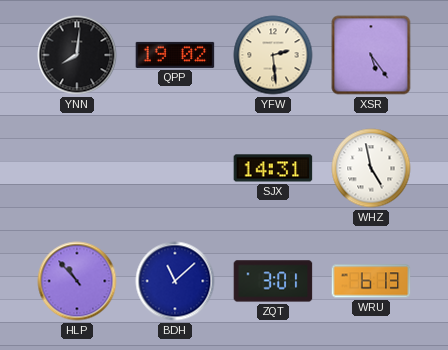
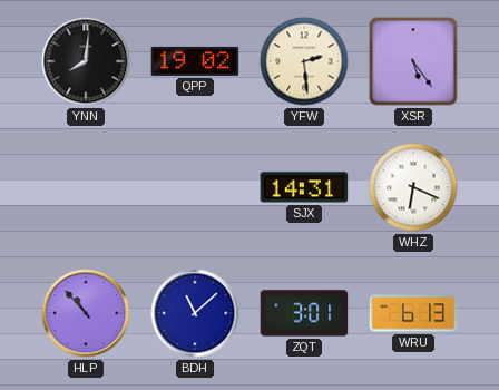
WHZ: 4:58 -> 6:19
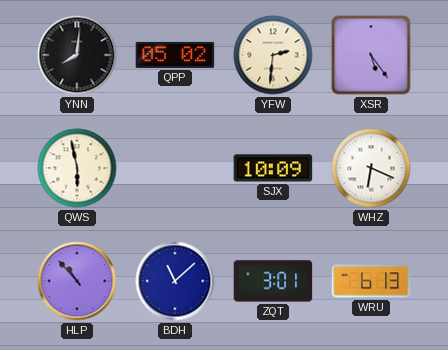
QPP: 19:02 -> 05:02
YFW: 2:29 -> 2:31
QWS: none -> 5:58
SJX: 14:31 -> 10:09
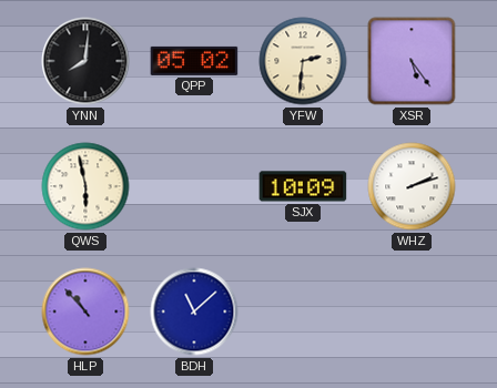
WHZ: 6:19 -> 2:12
ZQT: 3:01 -> none
WRU: 6:13 -> none
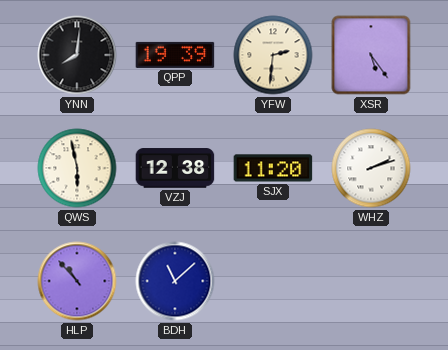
QPP: 05:02 -> 19:39
VZJ: none -> 12:38
SJX: 10:09 -> 11:20
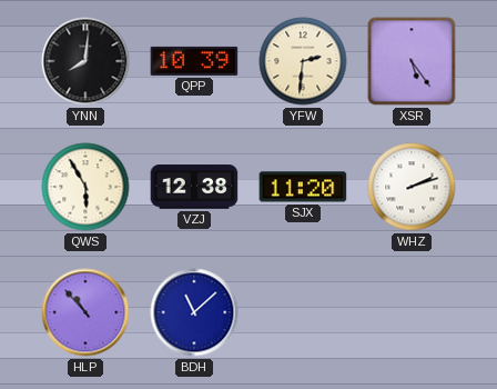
QPP: 19:39 -> 10:39
QWS: 5:58 -> 5:55
